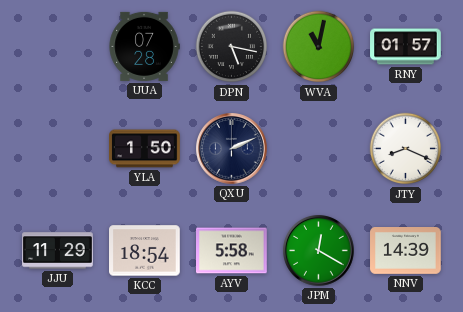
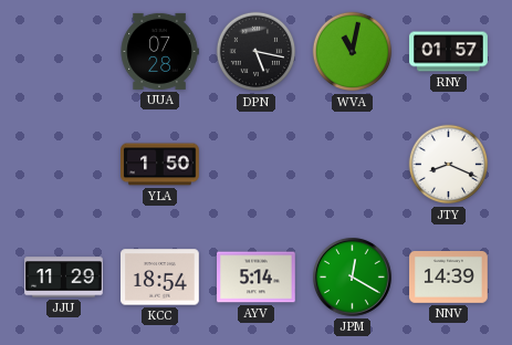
QXU: 2:11 -> none
AYV: 5:58 -> 5:14
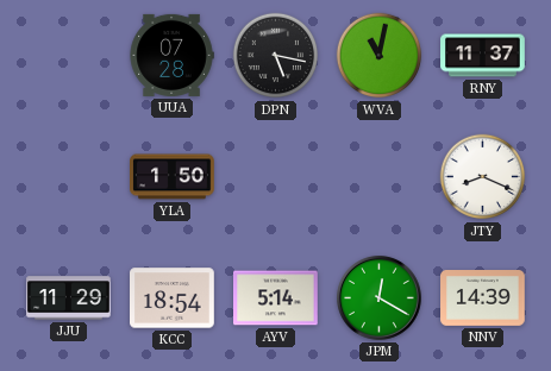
RNY: 01:57 -> 11:37
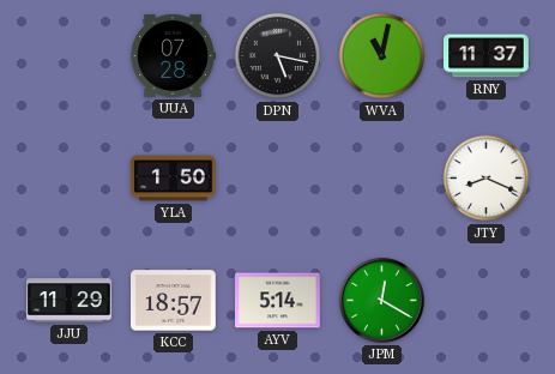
KCC: 18:54 -> 18:57
NNV: 14:39 -> none
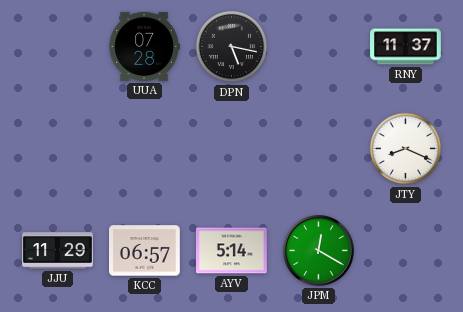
WVA: 11:02 -> none
YLA: 1:50 -> none
KCC: 18:57 -> 06:57
